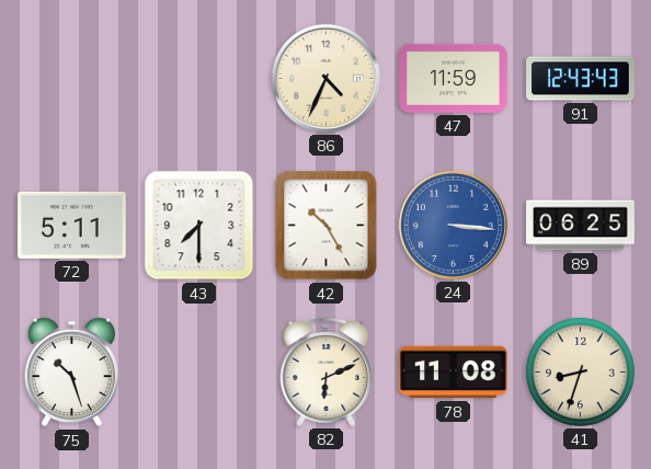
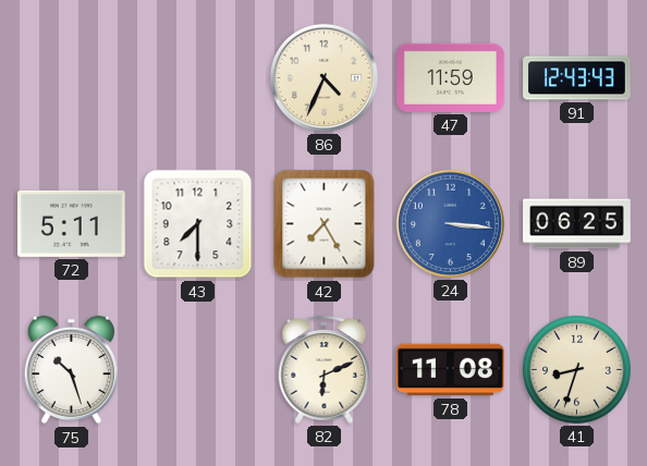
42: 10:25 -> 7:25
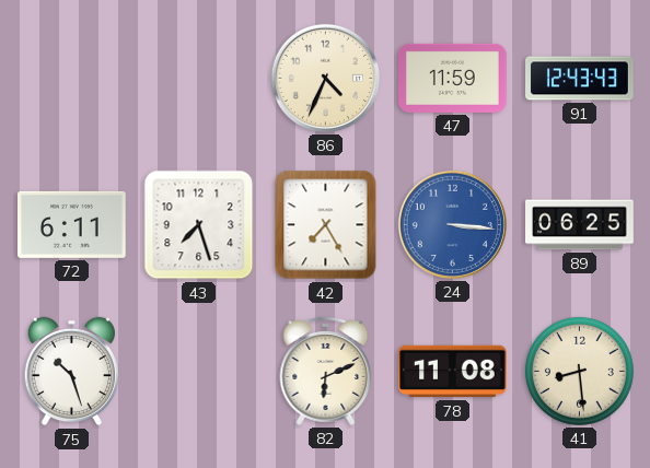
72: 5:11 -> 6:11
43: 7:30 -> 7:27
41: 8:33 -> 8:29
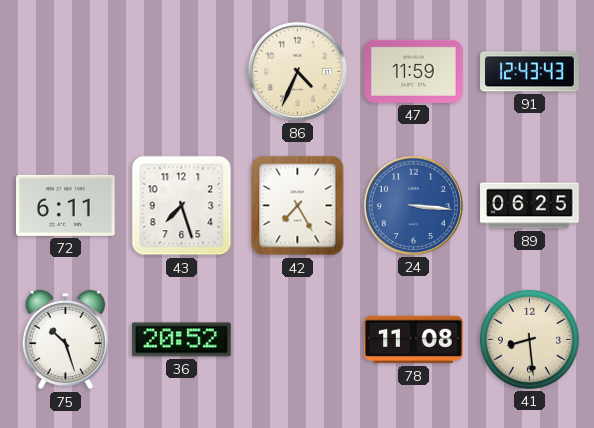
36: none -> 20:52
82: 6:11 -> none
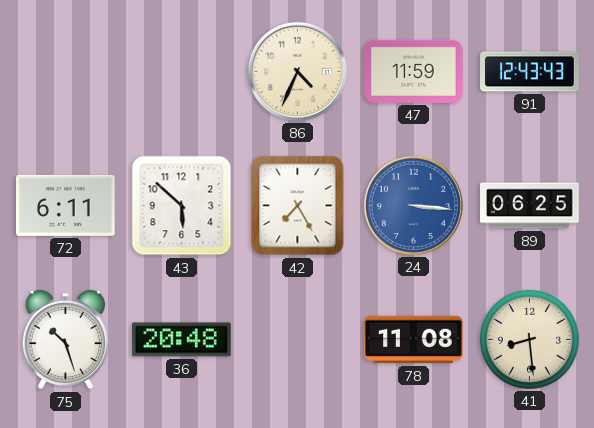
43: 7:27 -> 5:52
36: 20:52 -> 20:48
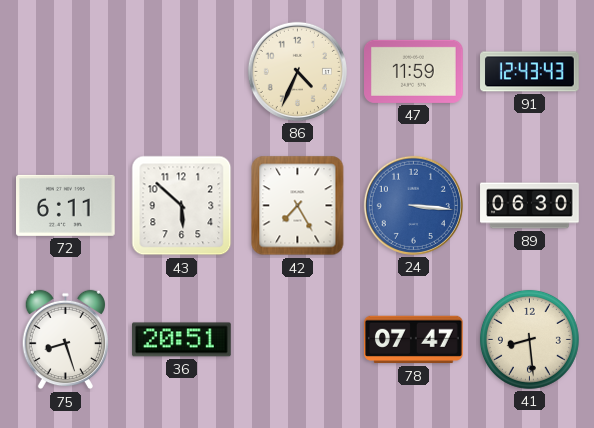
89: 06:25 -> 06:30
75: 10:27 -> 8:27
36: 20:48 -> 20:51
78: 11:08 -> 07:47
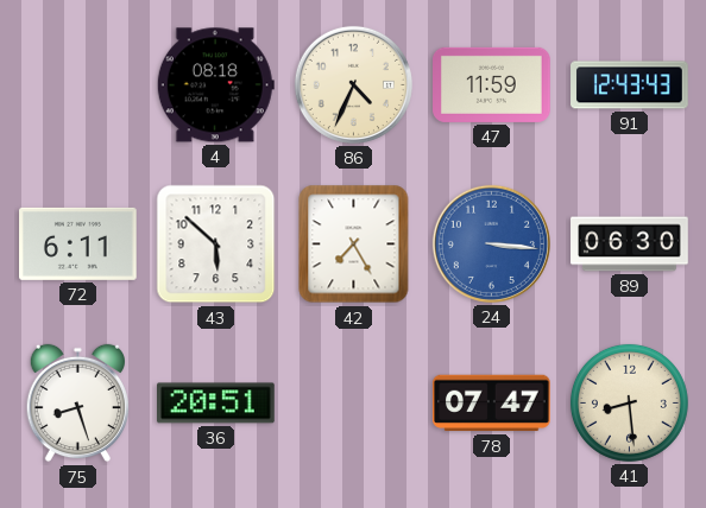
4: none -> 08:18
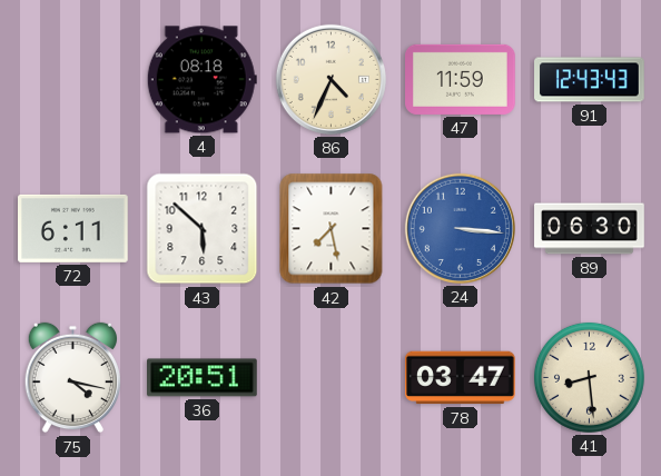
42: 7:25 -> 7:28
75: 8:27 -> 4:17
78: 07:47 -> 03:47
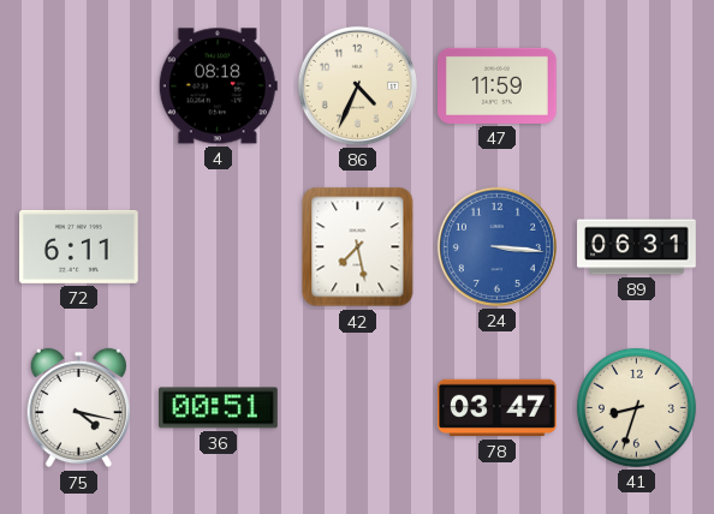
91: 12:43 -> none
43: 5:52 -> none
89: 06:30 -> 06:31
36: 20:51 -> 00:51
41: 8:29 -> 8:33
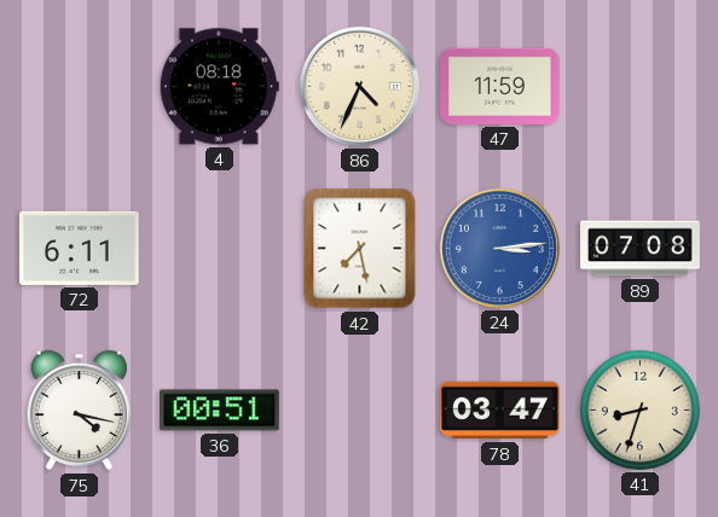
24: 3:16 -> 3:14
89: 06:31 -> 07:08
